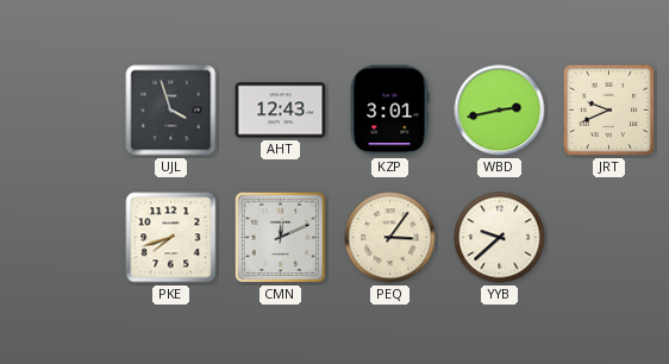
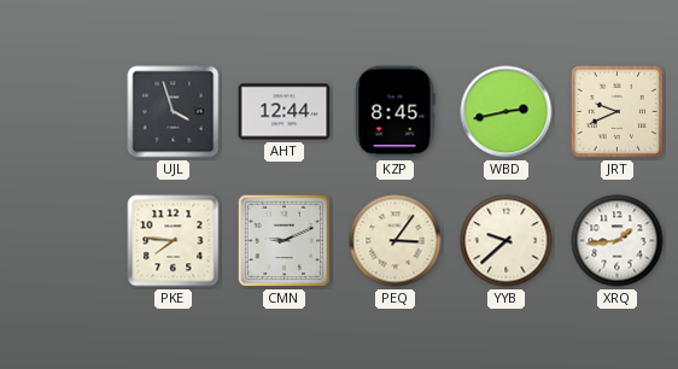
AHT: 12:43 -> 12:44
KZP: 3:01 -> 8:45
PKE: 7:42 -> 7:46
CMN: 12:11 -> 9:11
XRQ: none -> 1:44
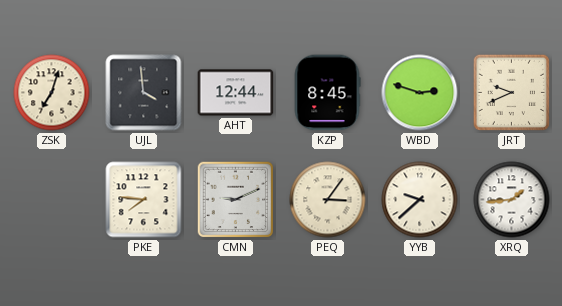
ZSK: none -> 7:03
UJL: 3:57 -> 3:59
WBD: 2:43 -> 2:48
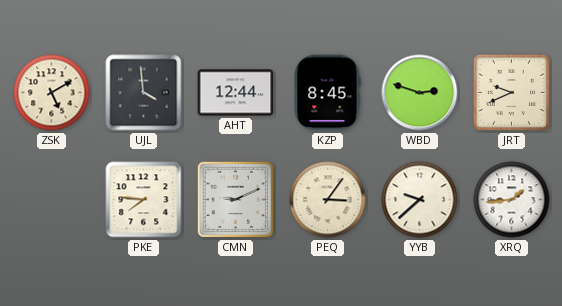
ZSK: 7:03 -> 5:10
